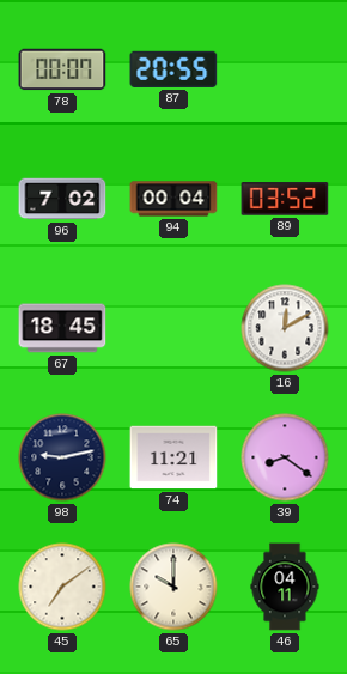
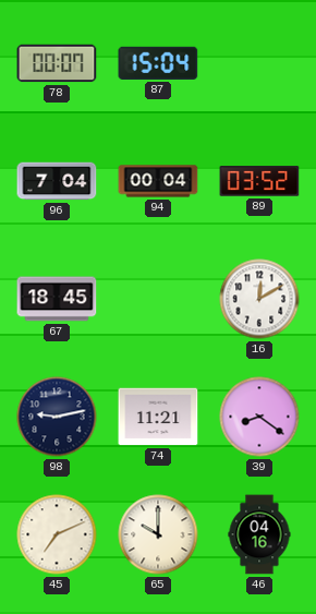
87: 20:55 -> 15:04
96: 7:02 -> 7:04
45: 7:09 -> 7:11
46: 04:11 -> 04:16
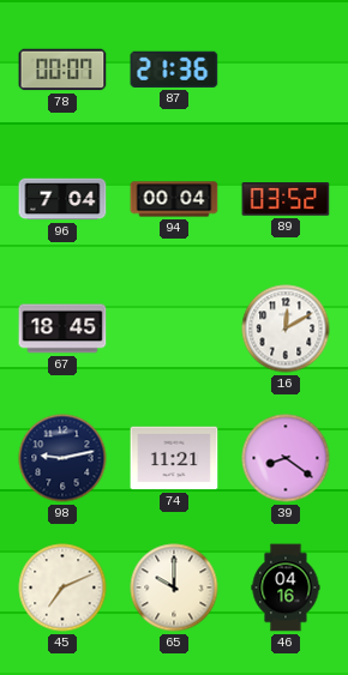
87: 15:04 -> 21:36
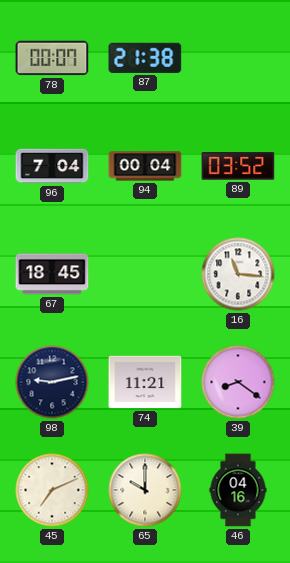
87: 21:36 -> 21:38
16: 12:10 -> 11:16
